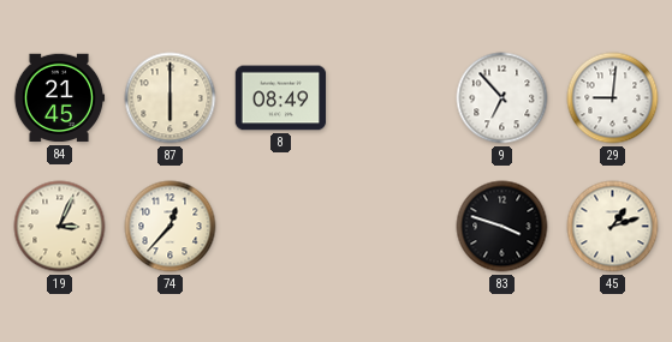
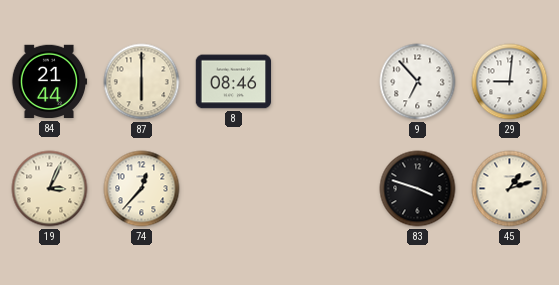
84: 21:45 -> 21:44
8: 08:49 -> 08:46
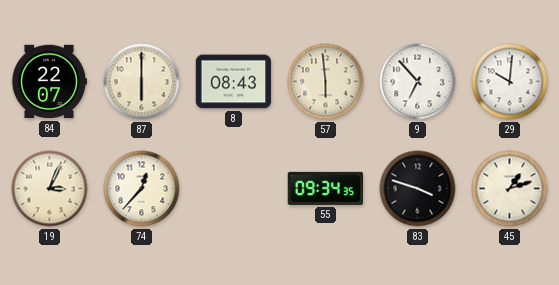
84: 21:44 -> 22:07
8: 08:46 -> 08:43
57: none -> 5:59
29: 9:01 -> 10:01
55: none -> 09:34
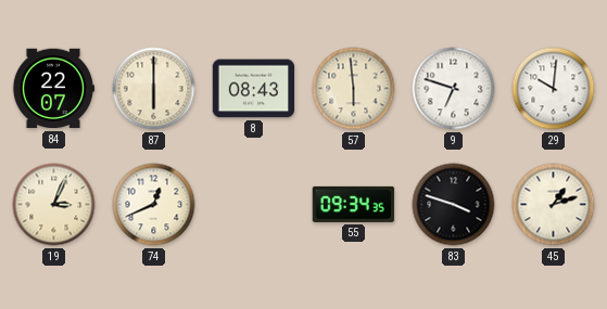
9: 6:53 -> 6:48
74: 12:37 -> 12:41
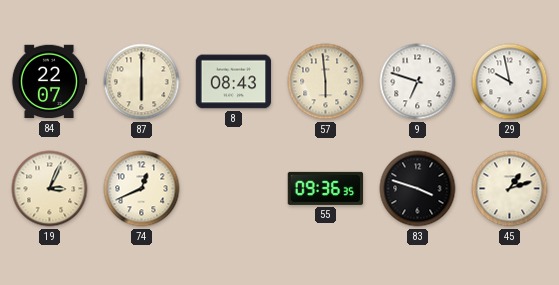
29: 10:01 -> 9:58
55: 09:34 -> 09:36
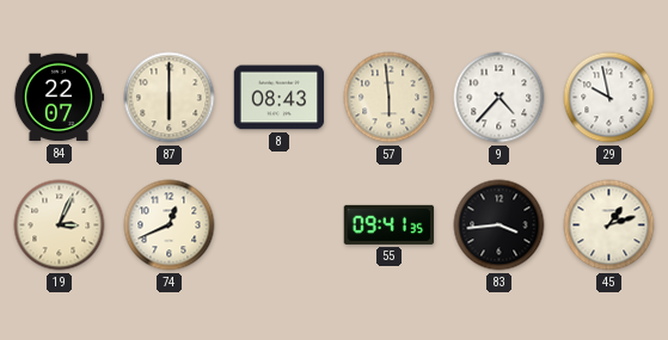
9: 6:48 -> 4:37
55: 09:36 -> 09:41
83: 3:48 -> 3:44
